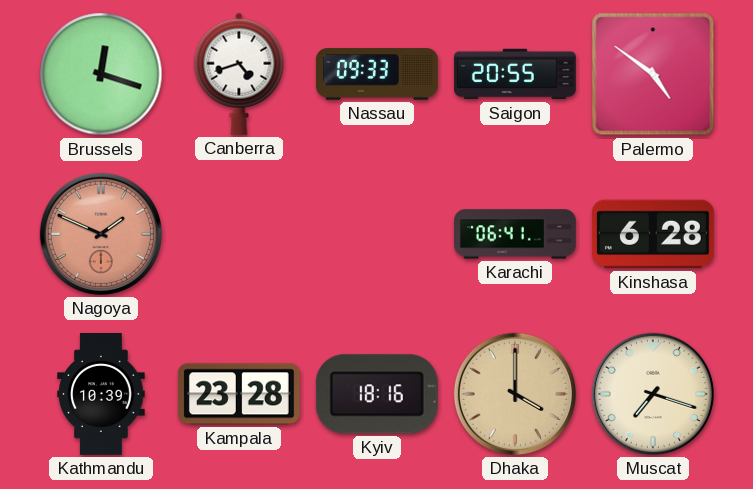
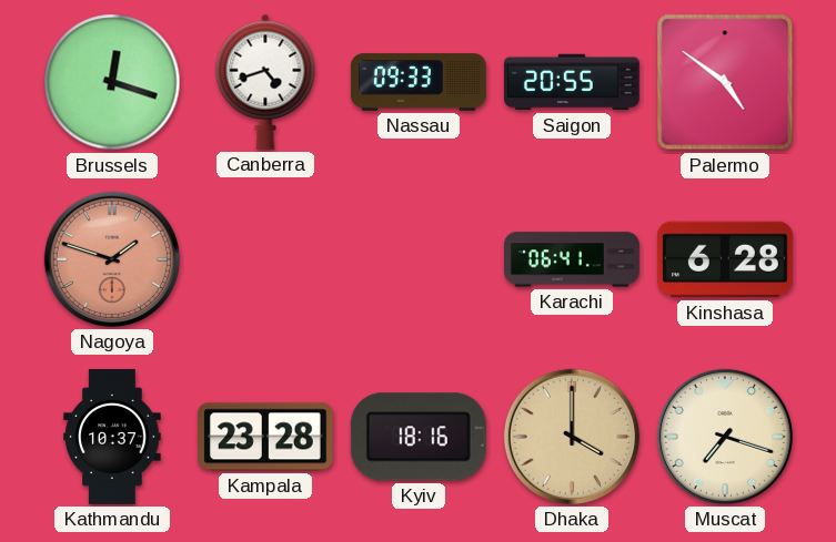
Nagoya: 1:49 -> 1:48
Kathmandu: 10:39 -> 10:37
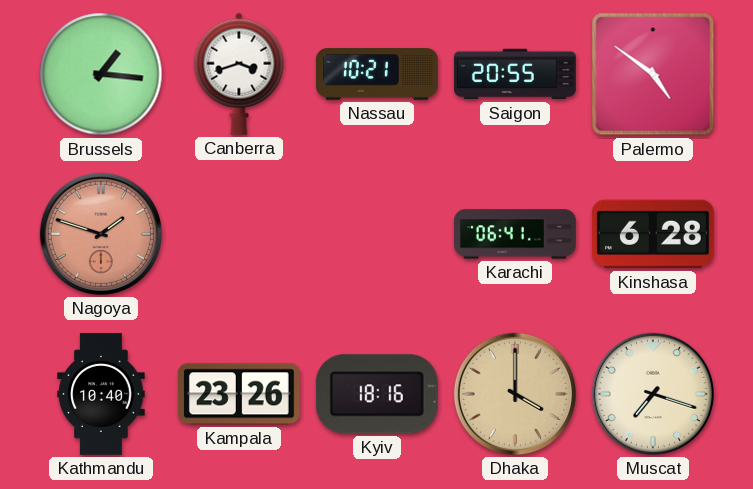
Brussels: 12:18 -> 1:16
Canberra: 4:42 -> 3:42
Nassau: 09:33 -> 10:21
Kathmandu: 10:37 -> 10:40
Kampala: 23:28 -> 23:26
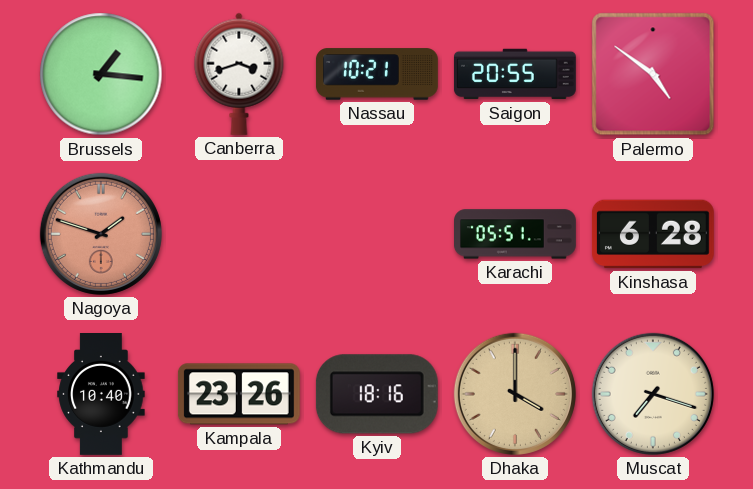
Karachi: 06:41 -> 05:51
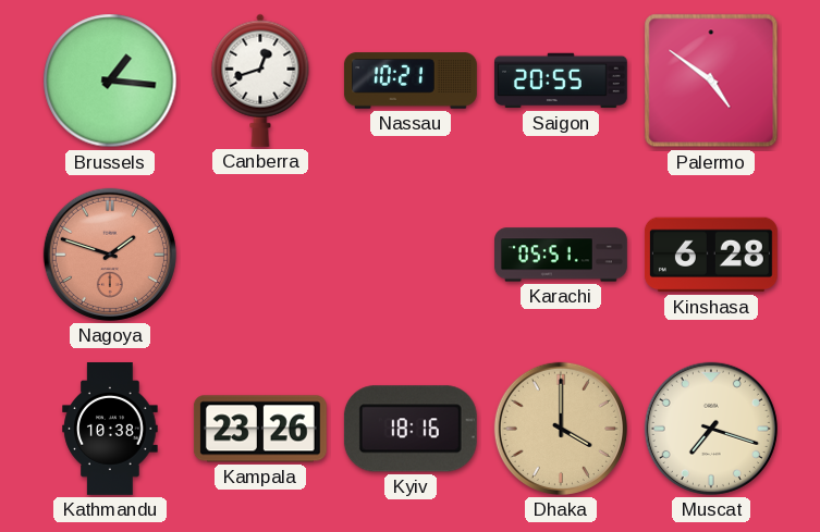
Canberra: 3:42 -> 12:42
Kathmandu: 10:40 -> 10:38
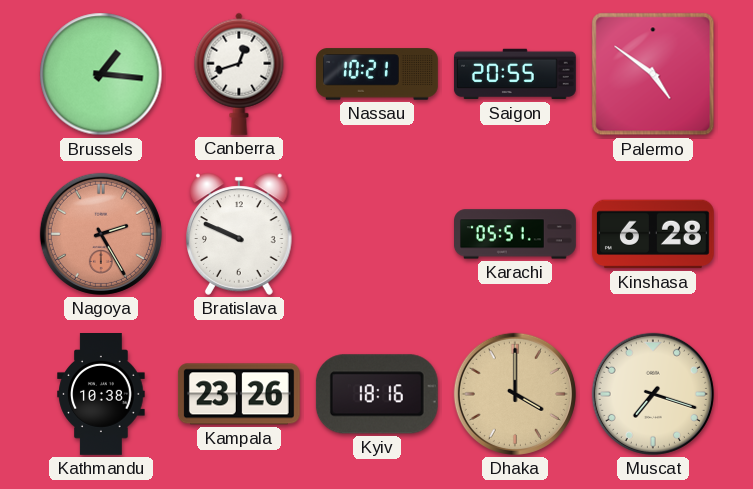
Nagoya: 1:48 -> 2:25
Bratislava: none -> 9:49
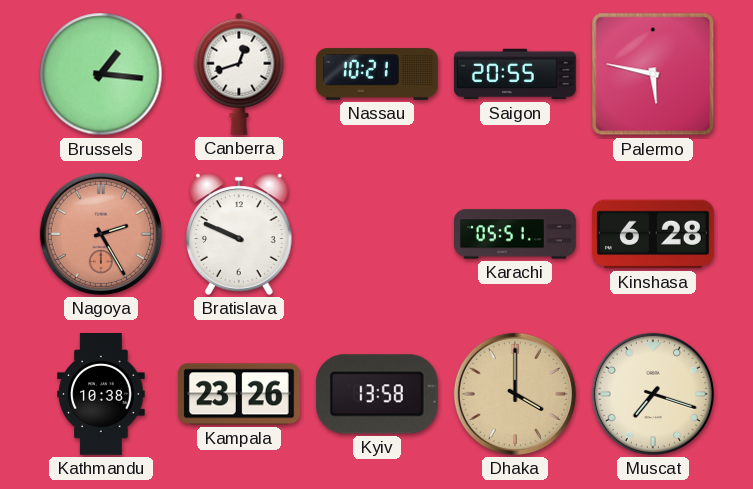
Palermo: 4:51 -> 5:47
Kyiv: 18:16 -> 13:58
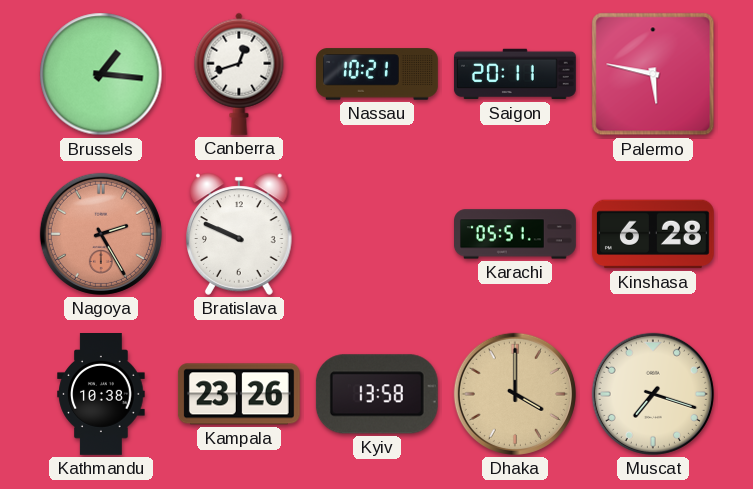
Saigon: 20:55 -> 20:11
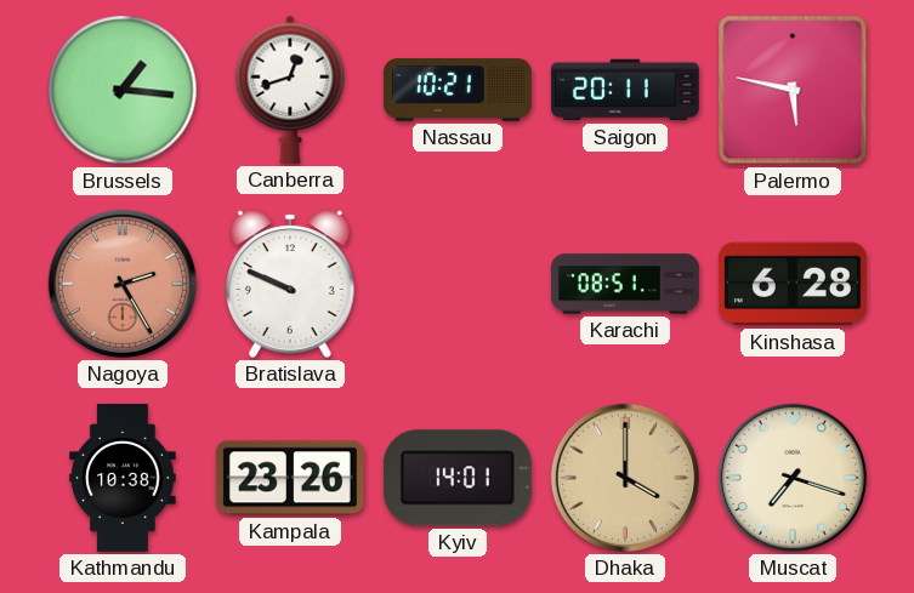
Karachi: 05:51 -> 08:51
Kyiv: 13:58 -> 14:01
